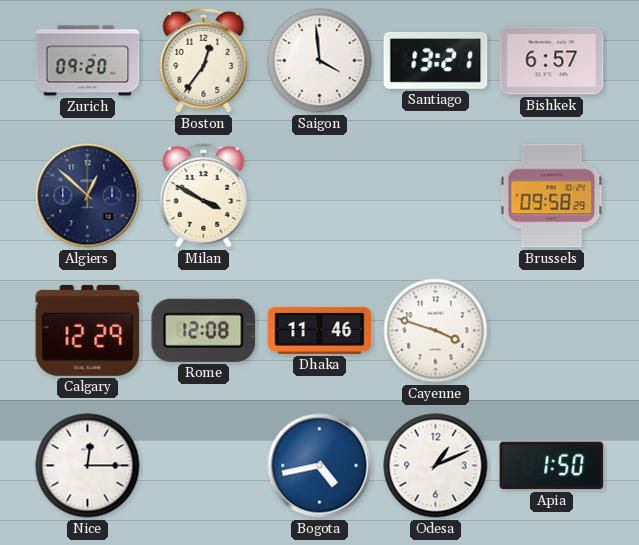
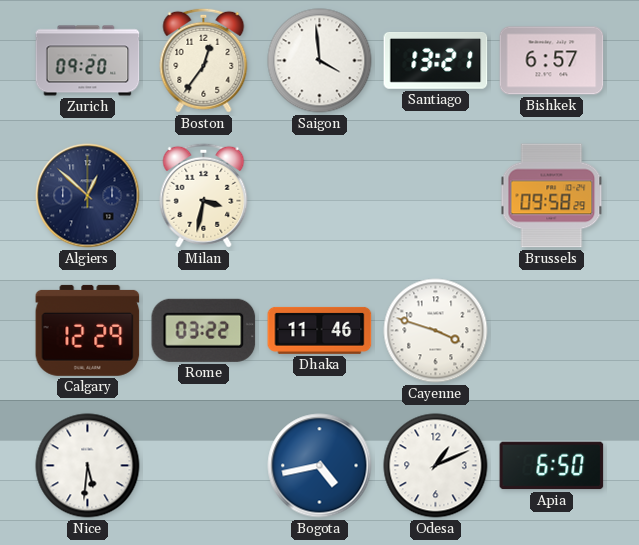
Milan: 3:50 -> 3:32
Rome: 12:08 -> 03:22
Nice: 12:15 -> 5:31
Apia: 1:50 -> 6:50
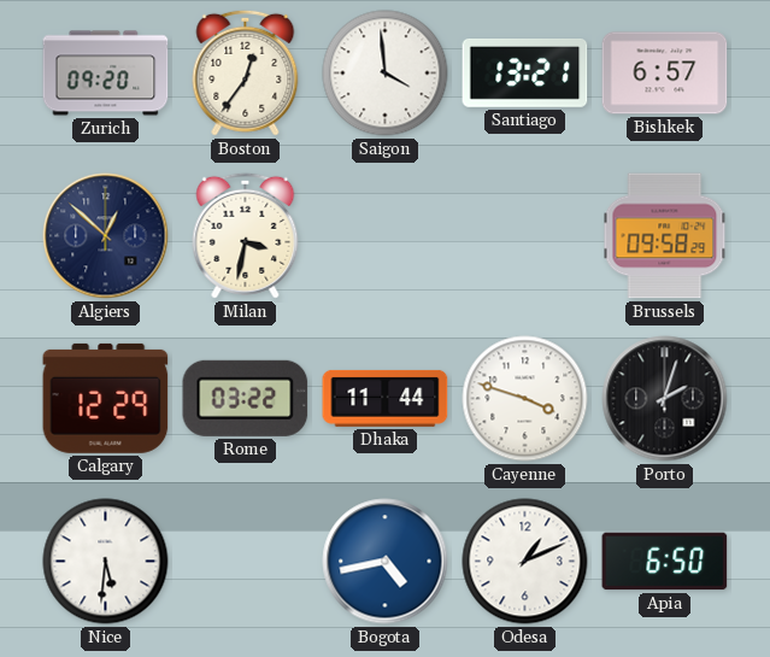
Dhaka: 11:46 -> 11:44
Porto: none -> 2:03
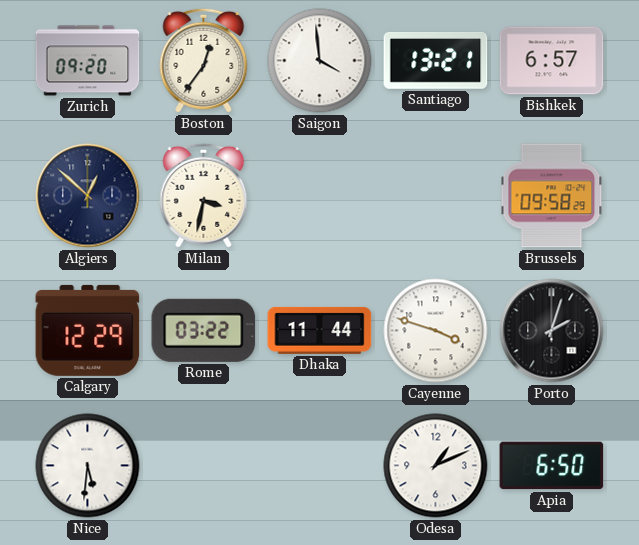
Bogota: 4:43 -> none
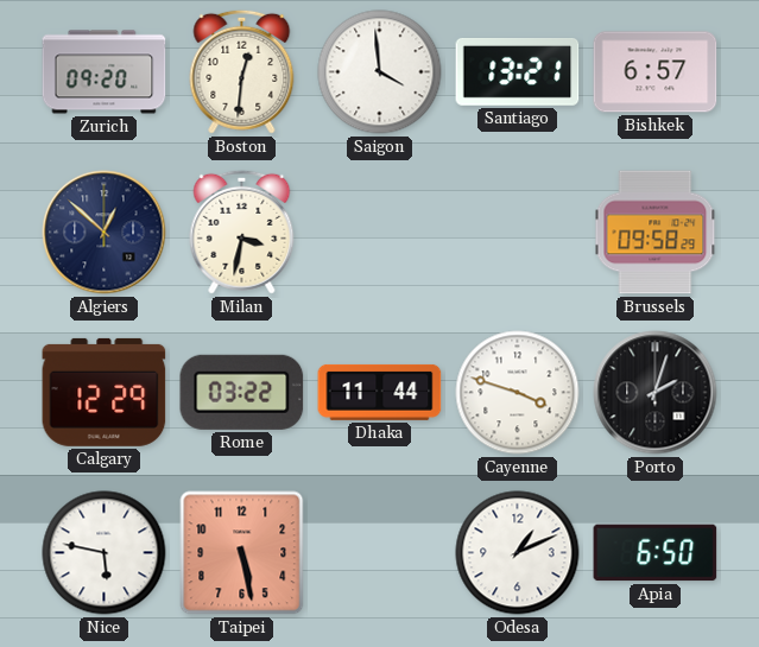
Boston: 12:36 -> 12:31
Nice: 5:31 -> 5:47
Taipei: none -> 5:28
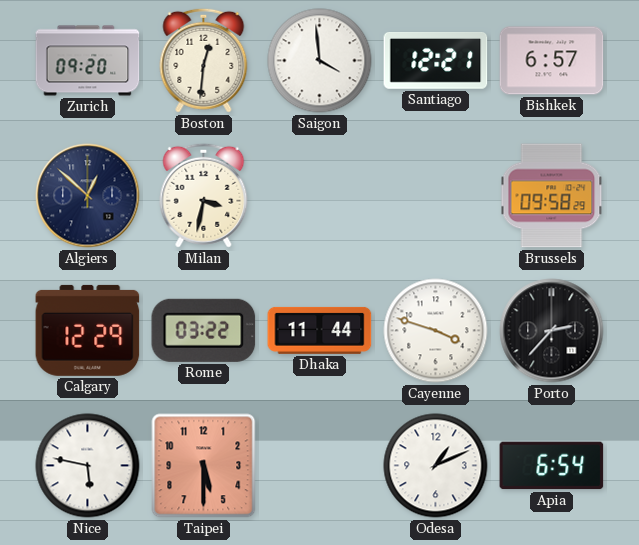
Santiago: 13:21 -> 12:21
Porto: 2:03 -> 2:37
Taipei: 5:28 -> 5:30
Apia: 6:50 -> 6:54
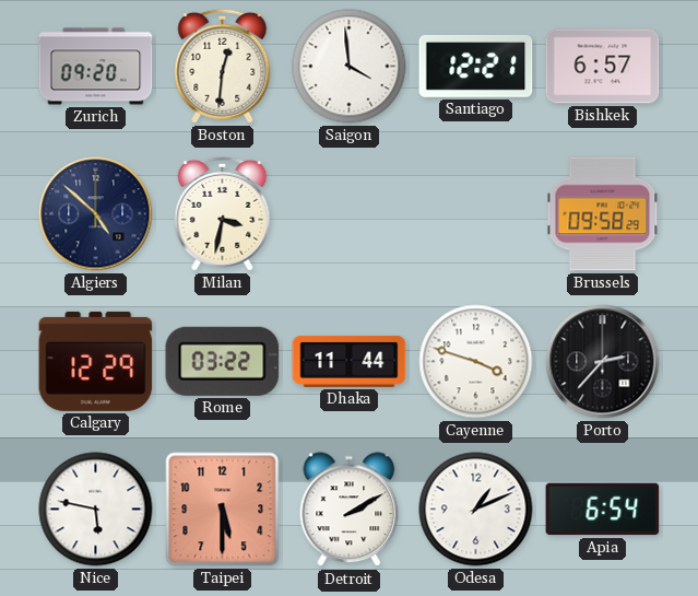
Algiers: 12:52 -> 4:52
Detroit: none -> 2:10
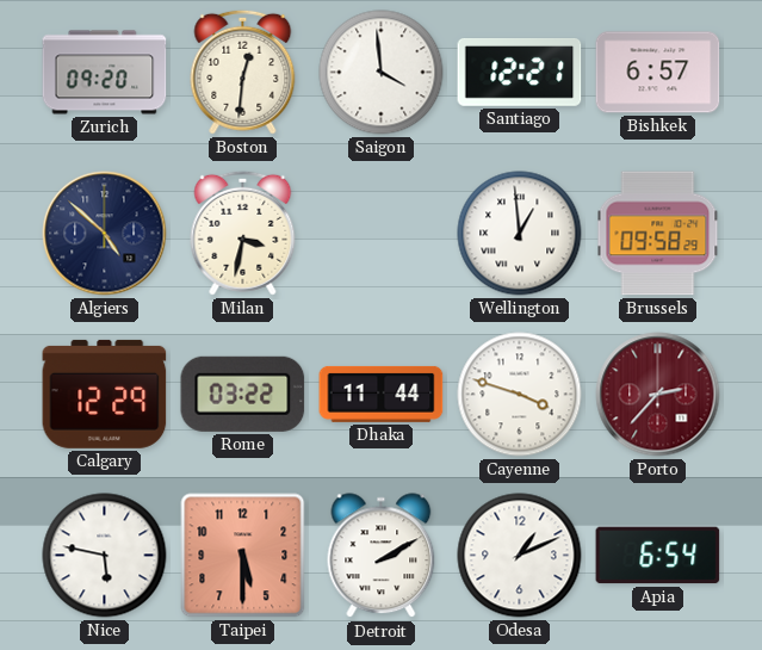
Wellington: none -> 12:59
Porto dial: black -> burgundy
